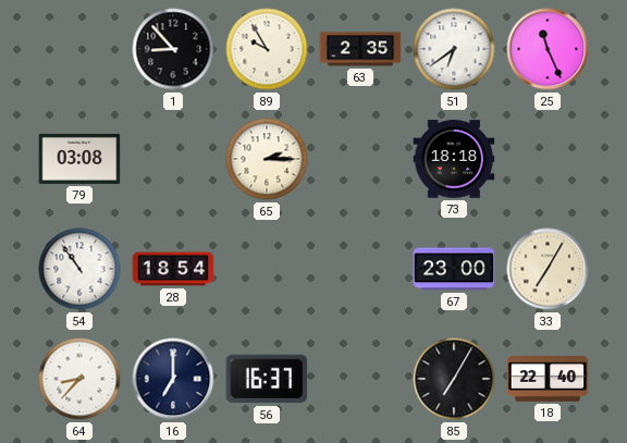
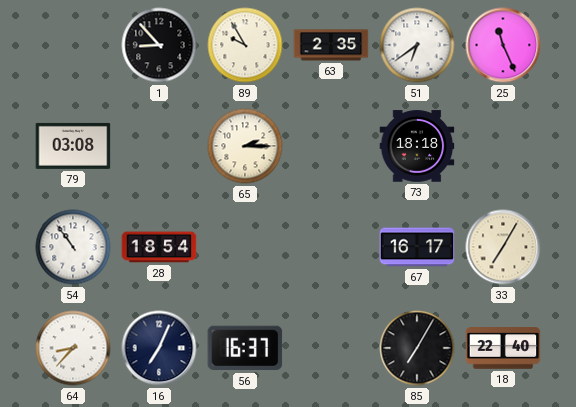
67: 23:00 -> 16:17
16: 7:00 -> 7:04
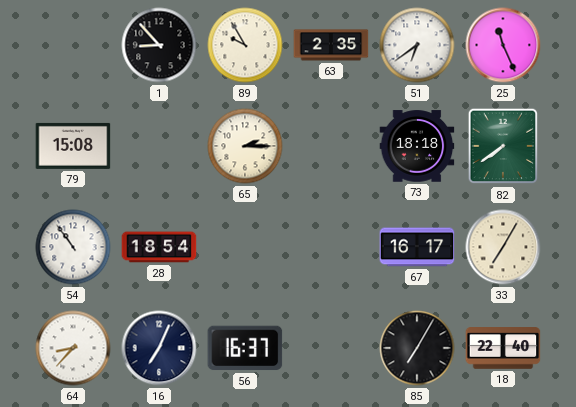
79: 03:08 -> 15:08
82: none -> 7:39
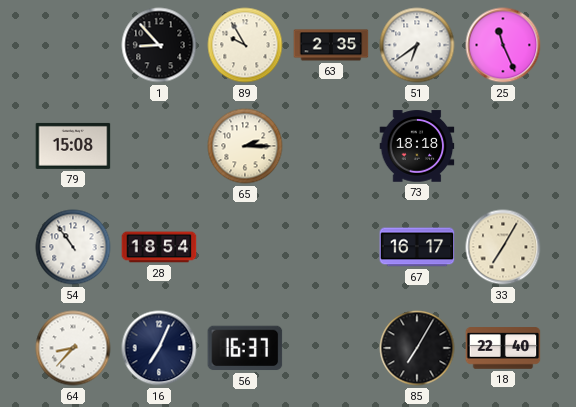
82: 7:39 -> none
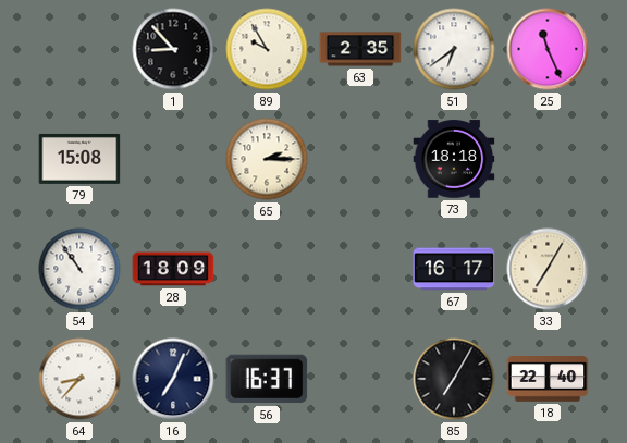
28: 18:54 -> 18:09
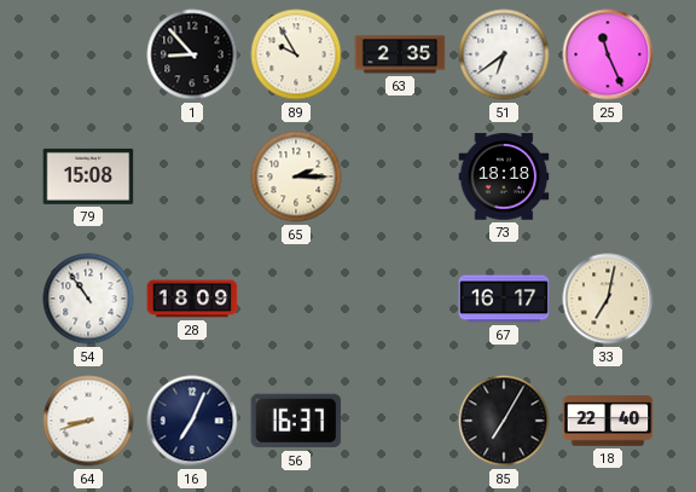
33: 7:05 -> 7:02
64: 8:37 -> 8:42
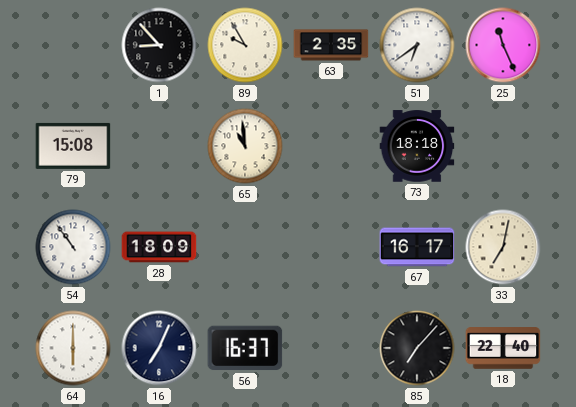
65: 2:15 -> 10:59
64: 8:42 -> 6:00
85: 7:05 -> 7:07
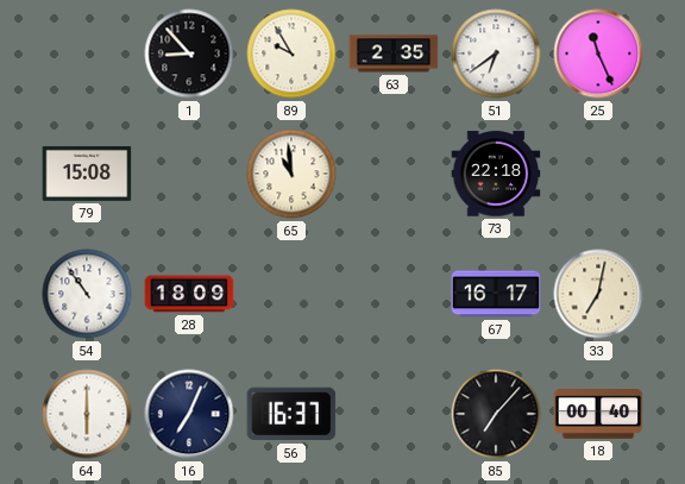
73: 18:18 -> 22:18
18: 22:40 -> 00:40
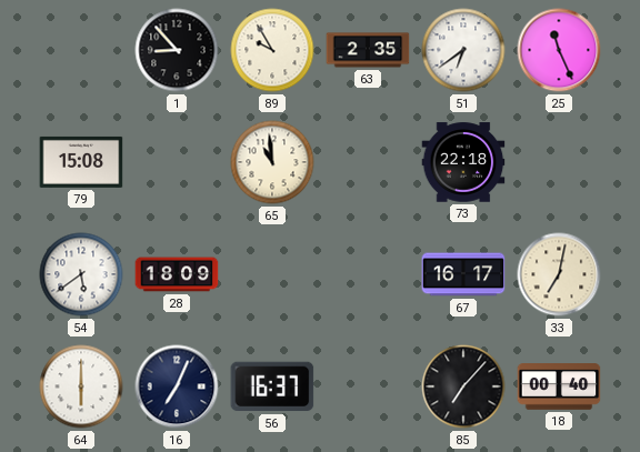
54: 10:54 -> 5:39
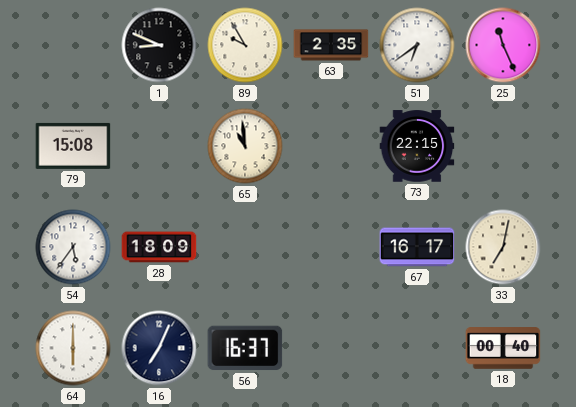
1: 8:53 -> 8:49
73: 22:18 -> 22:15
54: 5:39 -> 5:36
85: 7:07 -> none
